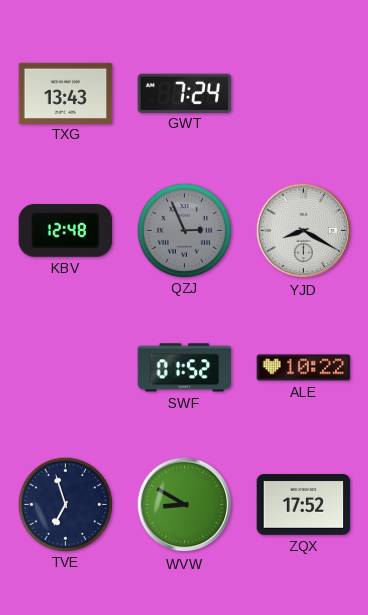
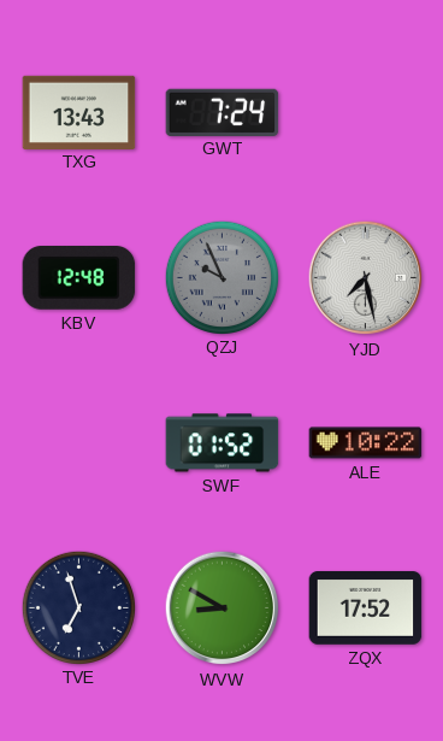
QZJ: 2:56 -> 9:56
YJD: 8:20 -> 7:28
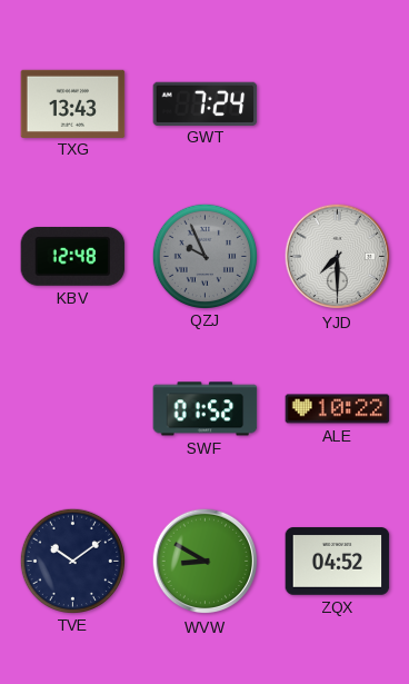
YJD: 7:28 -> 7:30
TVE: 6:57 -> 10:09
ZQX: 17:52 -> 04:52
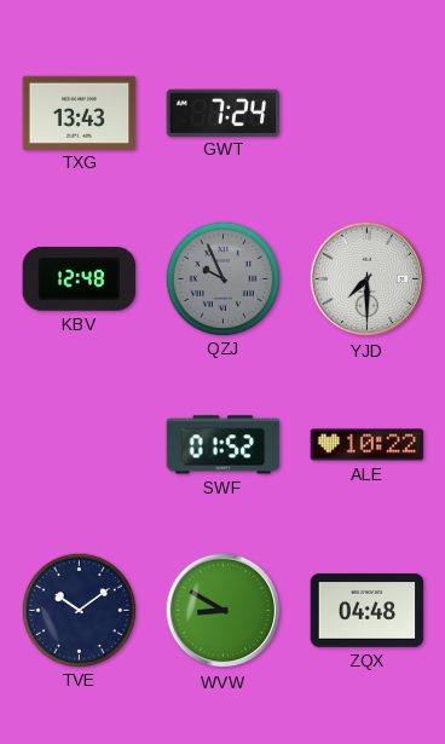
ZQX: 04:52 -> 04:48
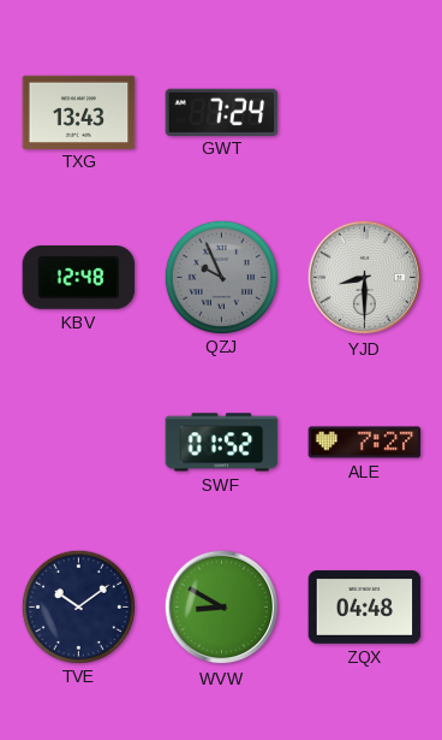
YJD: 7:30 -> 8:30
ALE: 10:22 -> 7:27
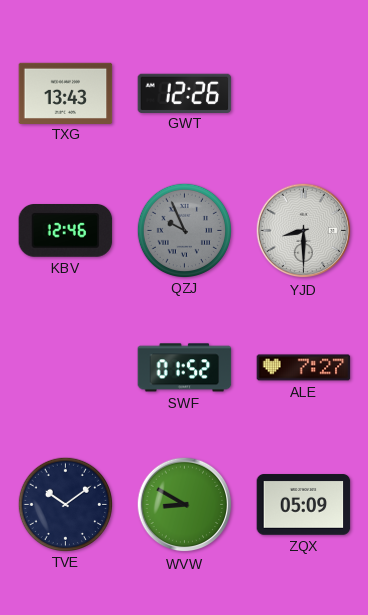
GWT: 7:24 -> 12:26
KBV: 12:48 -> 12:46
ZQX: 04:48 -> 05:09
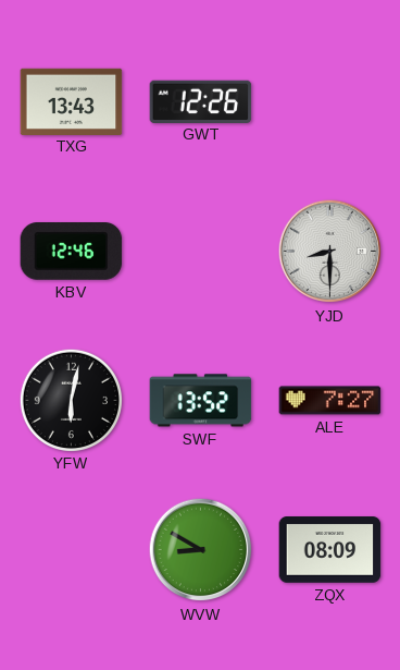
QZJ: 9:56 -> none
YFW: none -> 6:02
SWF: 01:52 -> 13:52
TVE: 10:09 -> none
ZQX: 05:09 -> 08:09
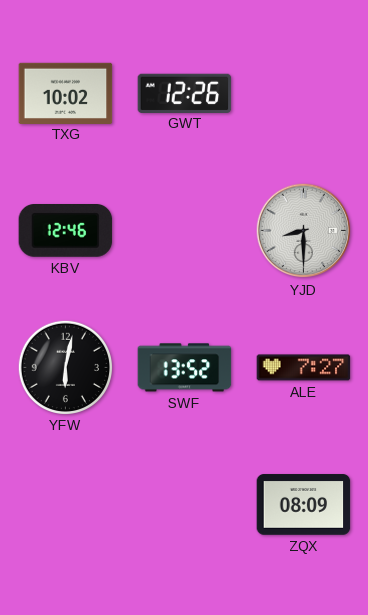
TXG: 13:43 -> 10:02
WVW: 8:50 -> none
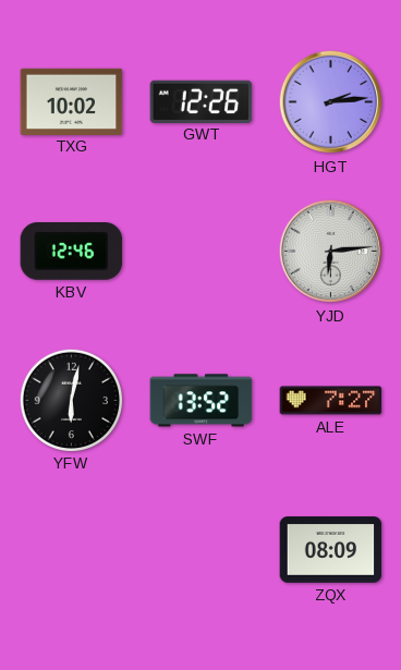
HGT: none -> 2:14
YJD: 8:30 -> 6:14
